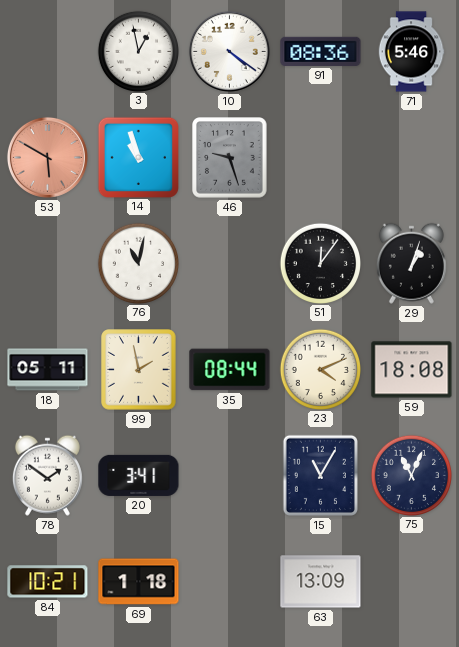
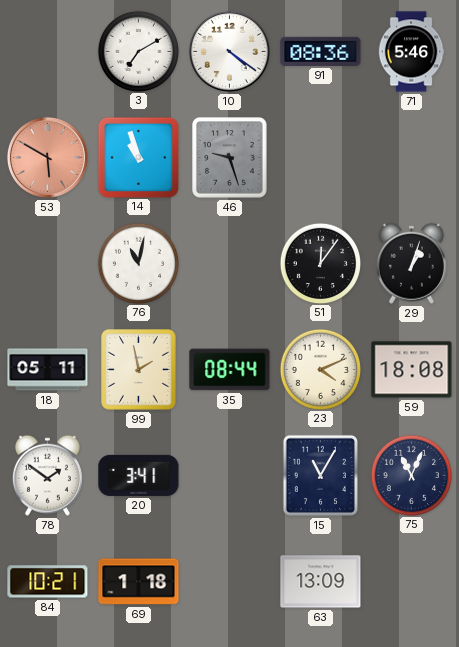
3: 12:58 -> 7:10
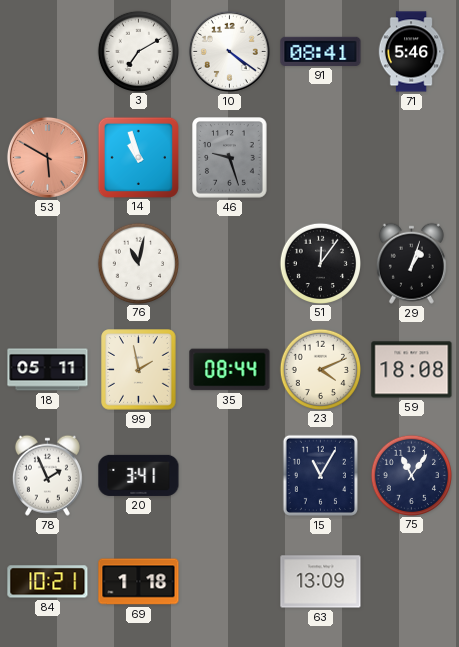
91: 08:36 -> 08:41
78: 1:51 -> 1:56
75: 11:04 -> 11:06
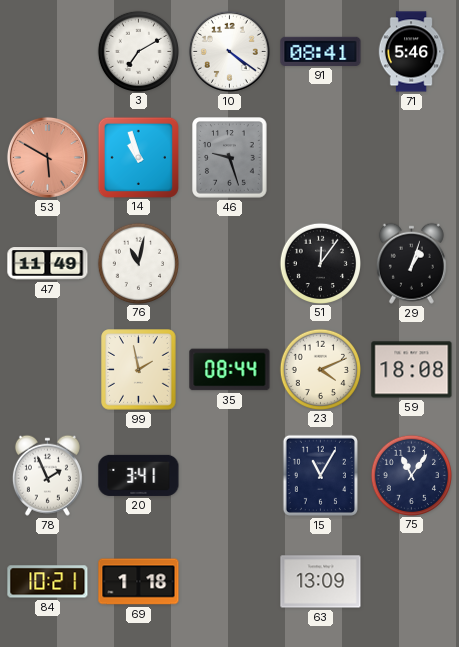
47: none -> 11:49
18: 05:11 -> none
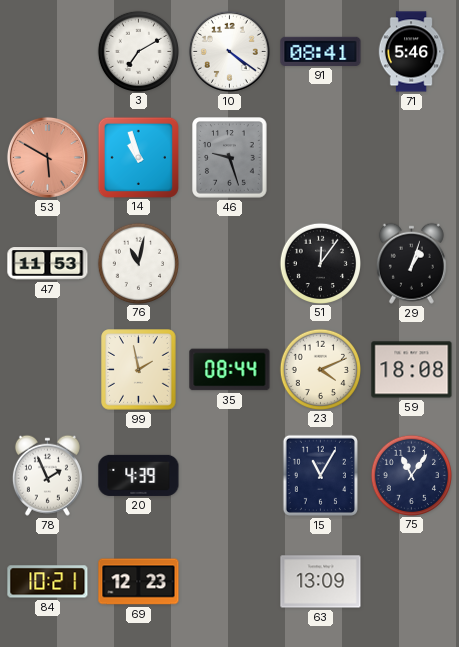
47: 11:49 -> 11:53
20: 3:41 -> 4:39
69: 1:18 -> 12:23
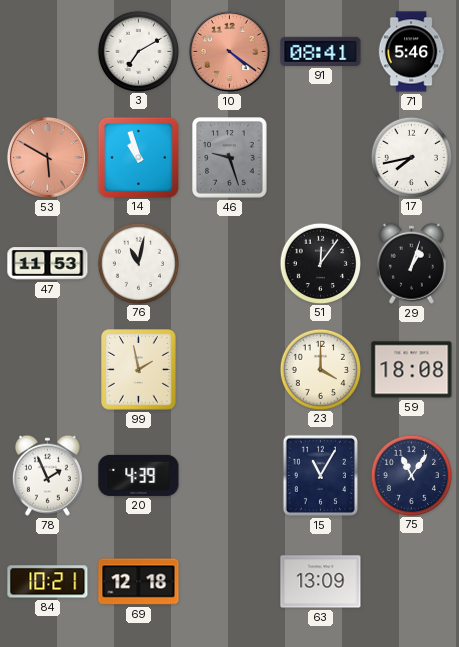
10 dial: white -> salmon
17: none -> 7:43
35: 08:44 -> none
23: 4:11 -> 4:00
69: 12:23 -> 12:18
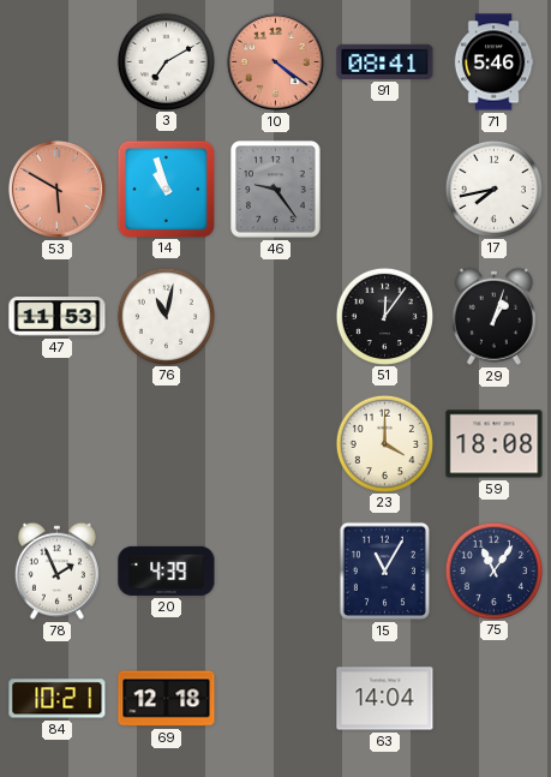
46: 9:27 -> 9:24
99: 1:58 -> none
63: 13:09 -> 14:04
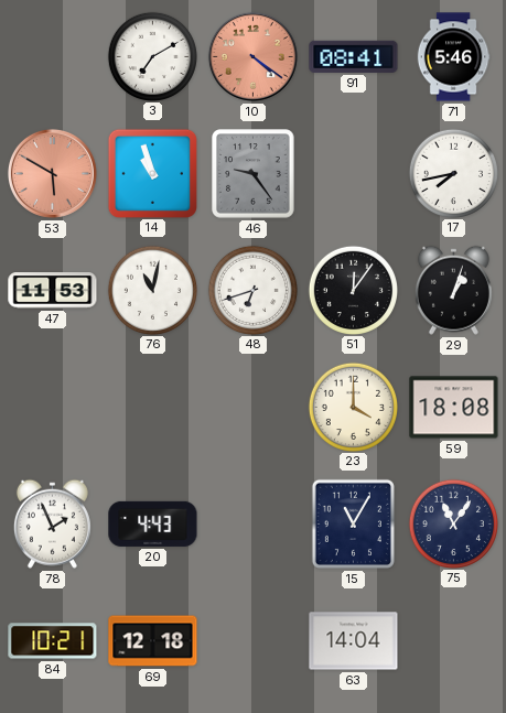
48: none -> 6:42
20: 4:39 -> 4:43
